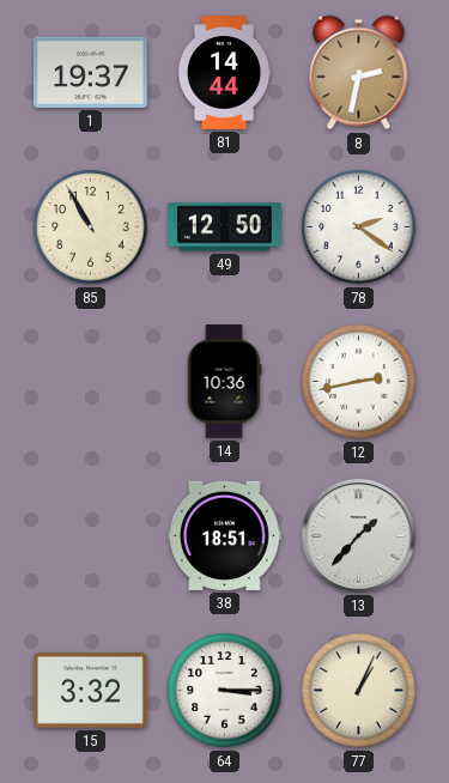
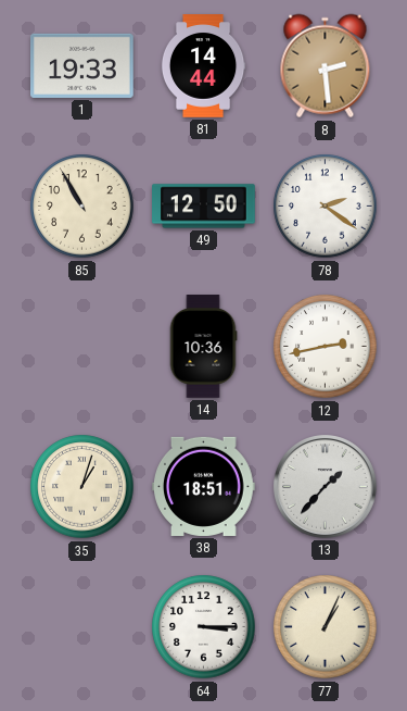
1: 19:37 -> 19:33
8: 2:32 -> 2:29
35: none -> 1:03
15: 3:32 -> none
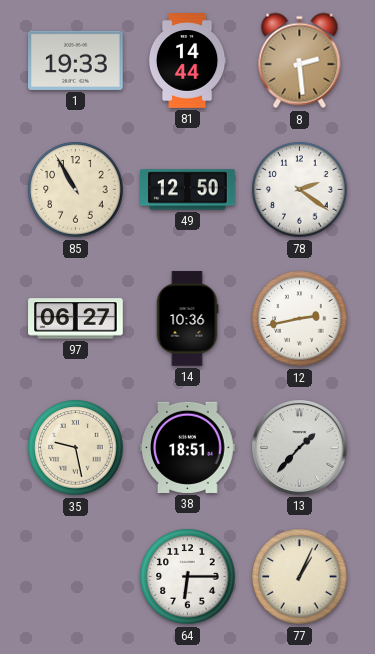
97: none -> 06:27
35: 1:03 -> 9:28
64: 3:15 -> 6:15
